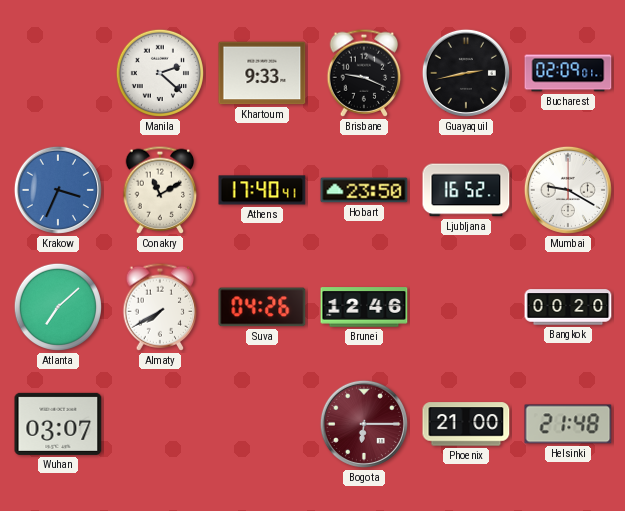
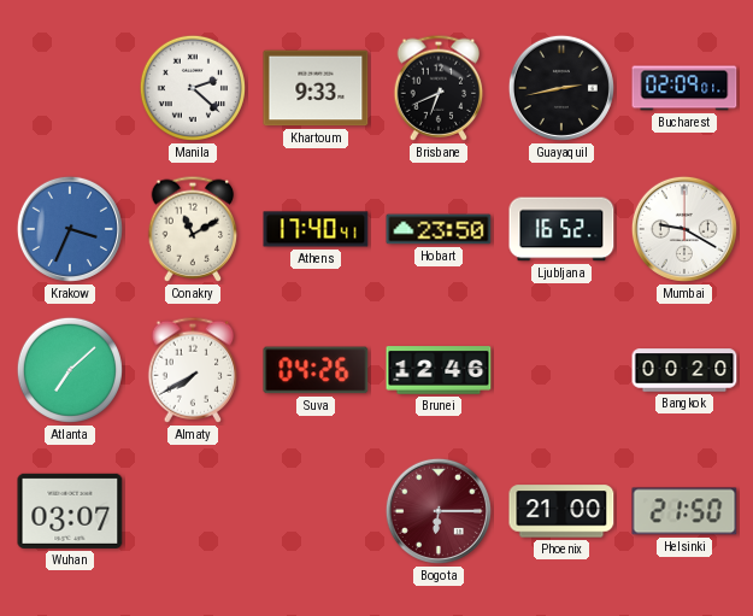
Brisbane: 9:19 -> 6:41
Helsinki: 21:48 -> 21:50
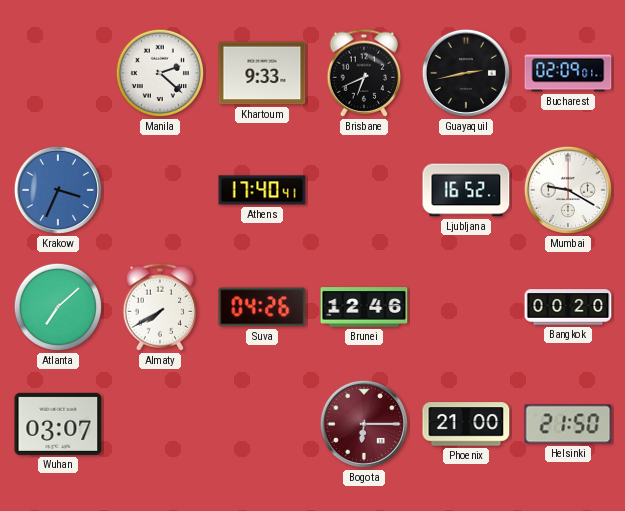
Conakry: 11:10 -> none
Hobart: 23:50 -> none
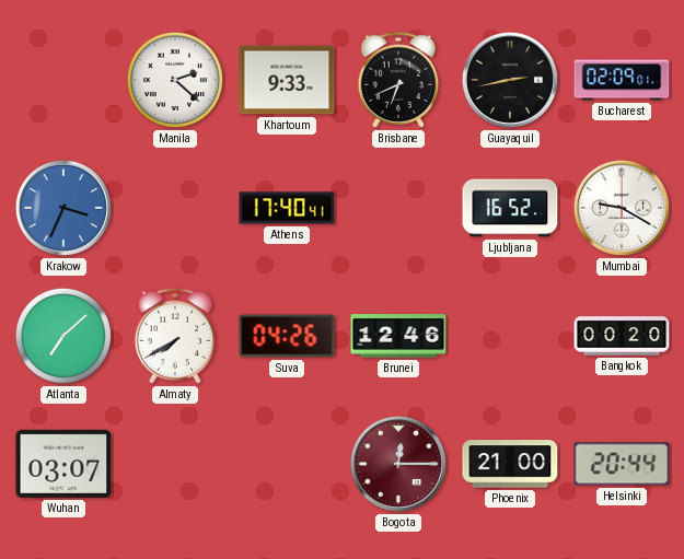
Bogota: 6:15 -> 12:15
Helsinki: 21:50 -> 20:44
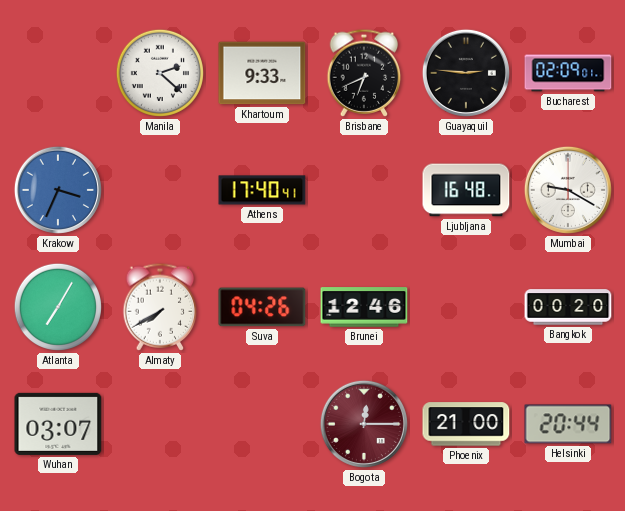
Guayaquil: 2:43 -> 2:46
Ljubljana: 16:52 -> 16:48
Atlanta: 7:08 -> 7:05
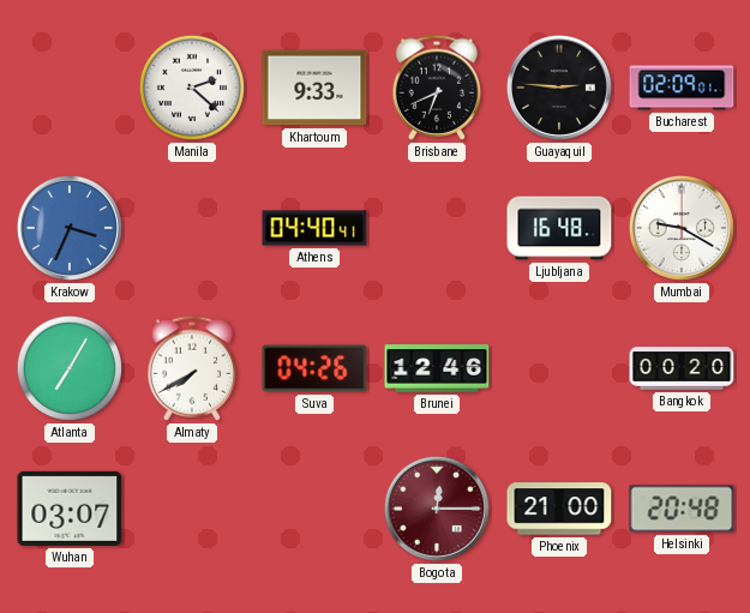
Athens: 17:40 -> 04:40
Helsinki: 20:44 -> 20:48
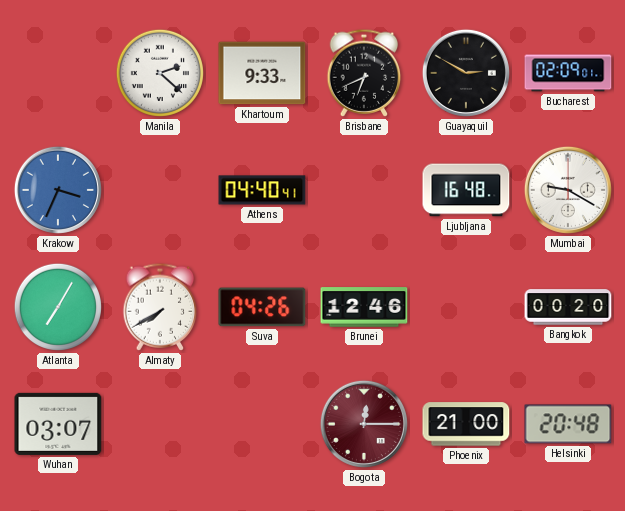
Guayaquil: 2:46 -> 2:50
